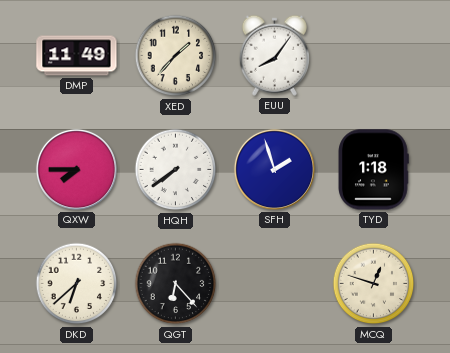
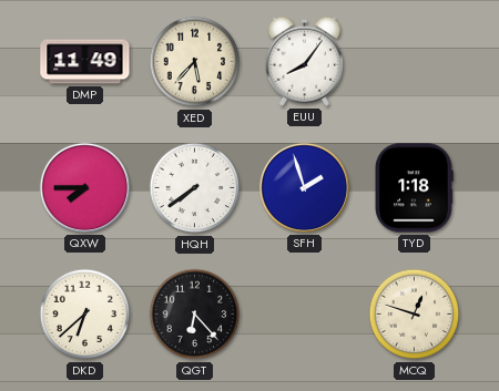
XED: 1:37 -> 5:37
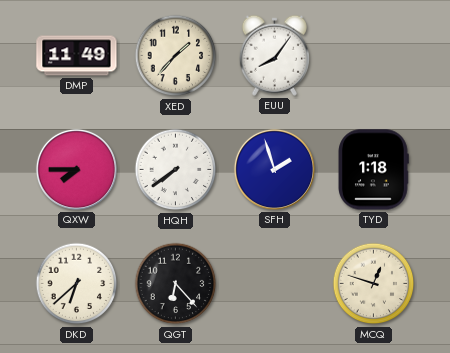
XED: 5:37 -> 1:37
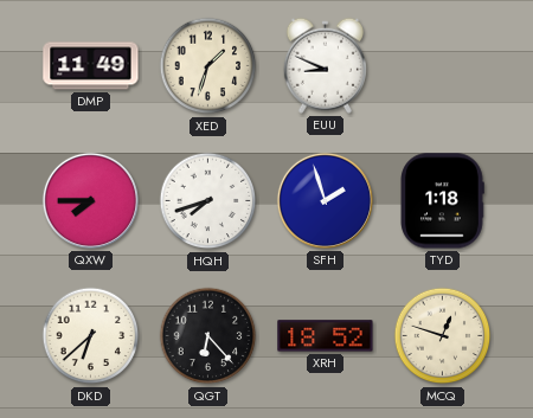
XED: 1:37 -> 1:33
EUU: 8:06 -> 8:49
HQH: 7:39 -> 7:42
XRH: none -> 18:52
